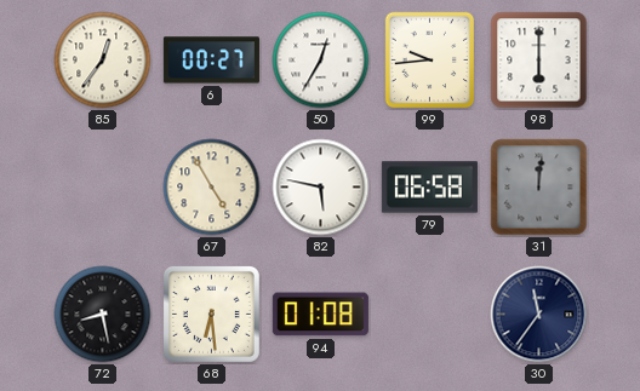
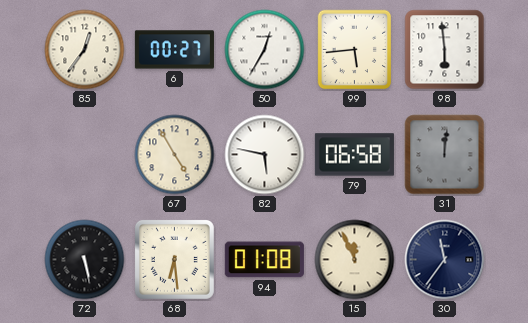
99: 9:44 -> 5:44
98: 6:00 -> 5:59
72: 8:28 -> 5:28
15: none -> 11:56
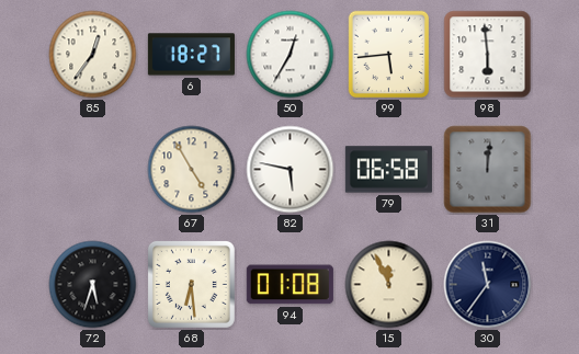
6: 00:27 -> 18:27
72: 5:28 -> 5:33
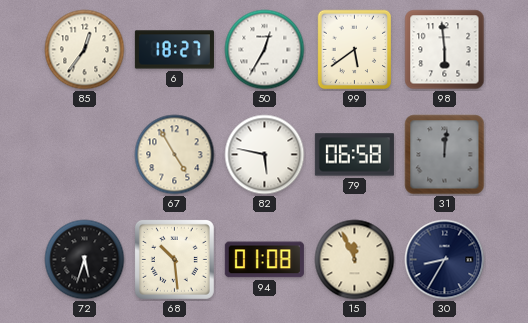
99: 5:44 -> 5:39
68: 6:29 -> 10:29
30: 11:36 -> 8:35
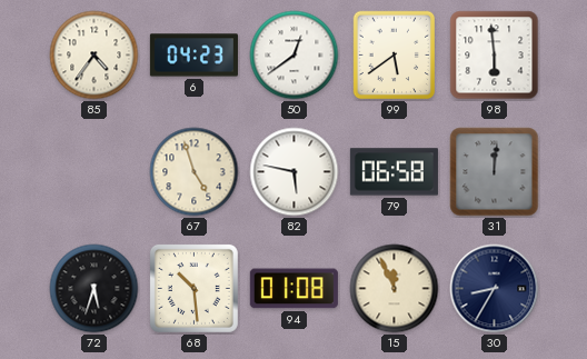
85: 12:36 -> 4:36
6: 18:27 -> 04:23
50: 12:35 -> 12:39
67: 4:55 -> 4:57
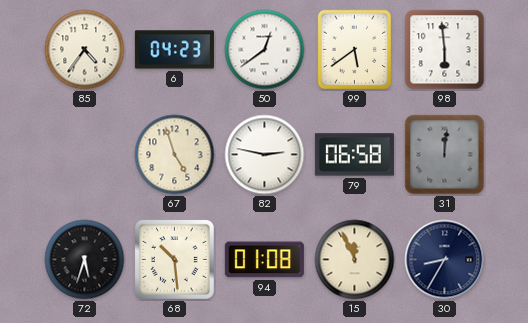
82: 5:47 -> 2:47
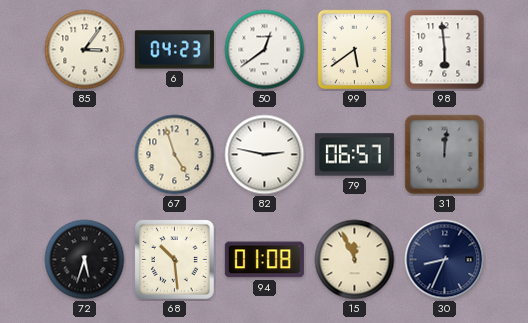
85: 4:36 -> 3:06
79: 06:58 -> 06:57
30: 8:35 -> 8:34
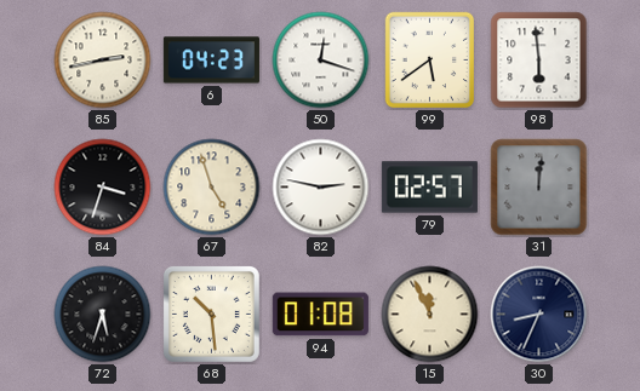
85: 3:06 -> 2:43
50: 12:39 -> 12:18
84: none -> 3:33
79: 06:57 -> 02:57
